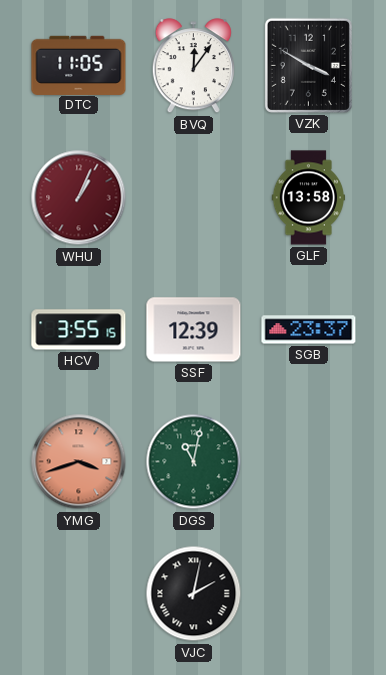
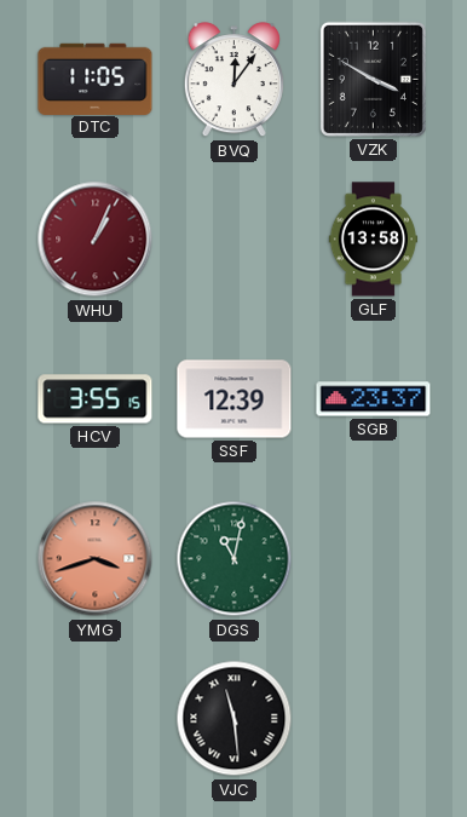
VJC: 2:02 -> 11:29
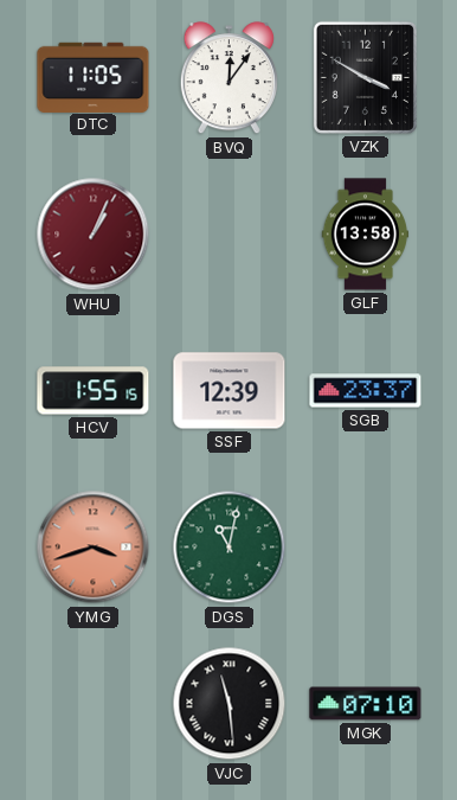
HCV: 3:55 -> 1:55
MGK: none -> 07:10
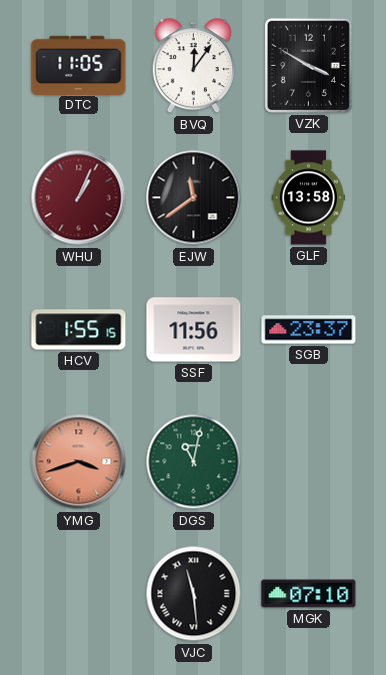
EJW: none -> 11:39
SSF: 12:39 -> 11:56
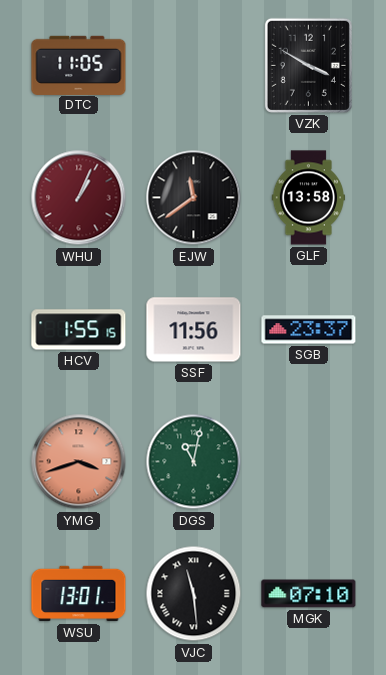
BVQ: 12:06 -> none
WSU: none -> 13:01
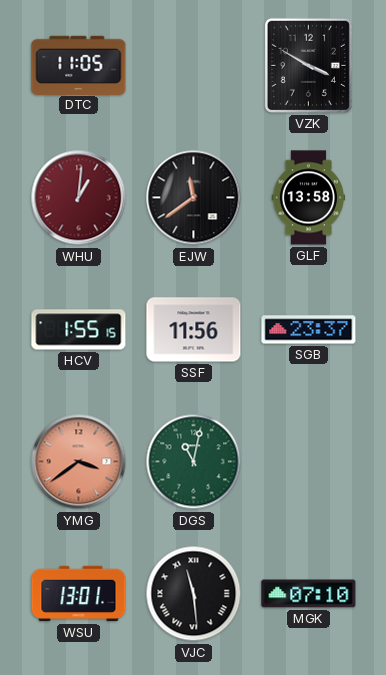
WHU: 1:04 -> 1:01
YMG: 3:42 -> 3:39
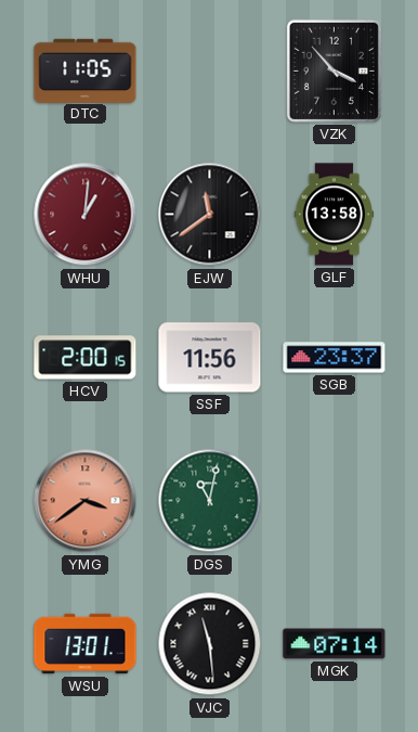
VZK: 3:50 -> 3:53
HCV: 1:55 -> 2:00
MGK: 07:10 -> 07:14
